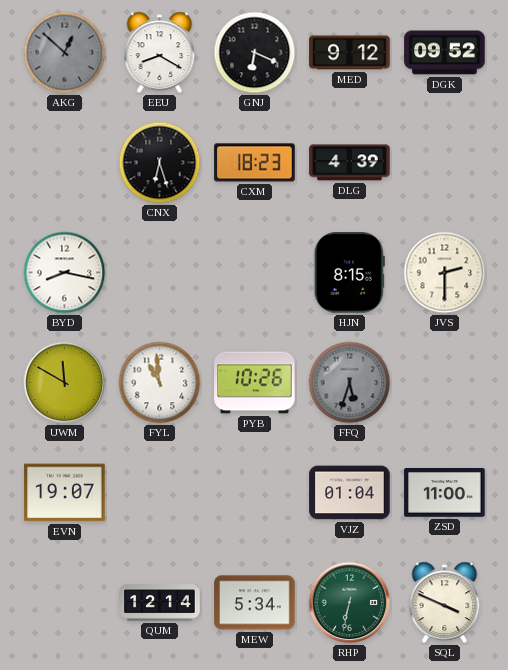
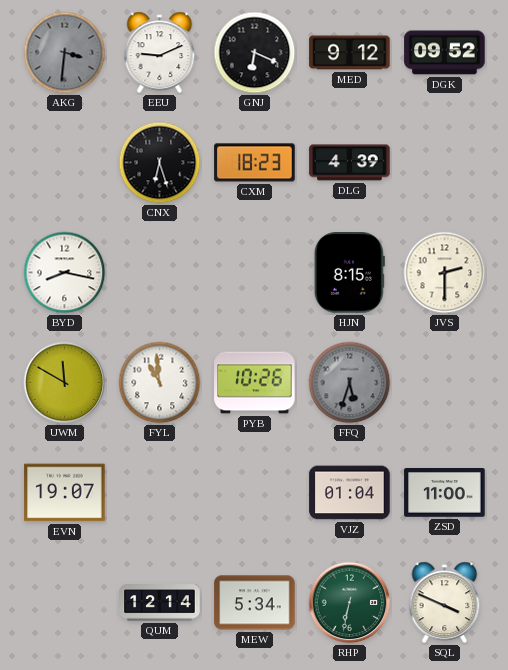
AKG: 12:52 -> 3:31
EEU: 8:20 -> 9:11
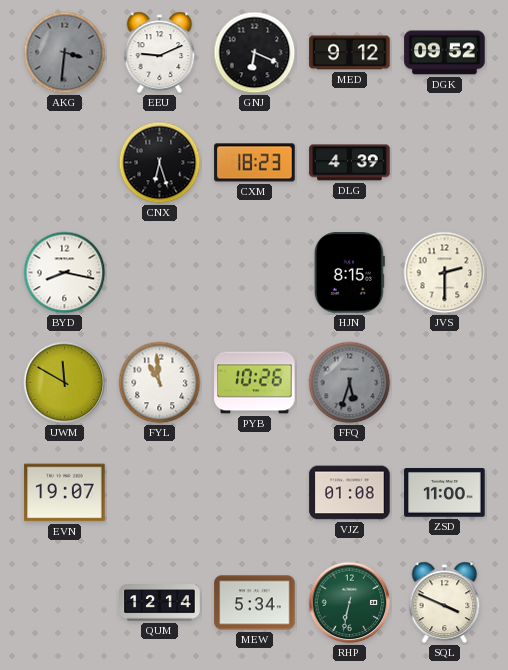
VJZ: 01:04 -> 01:08
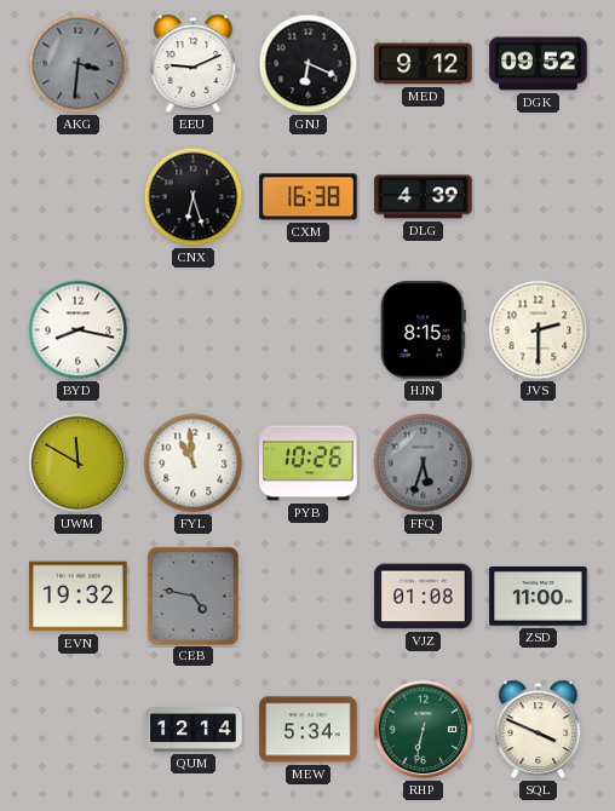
CXM: 18:23 -> 16:38
EVN: 19:07 -> 19:32
CEB: none -> 4:47
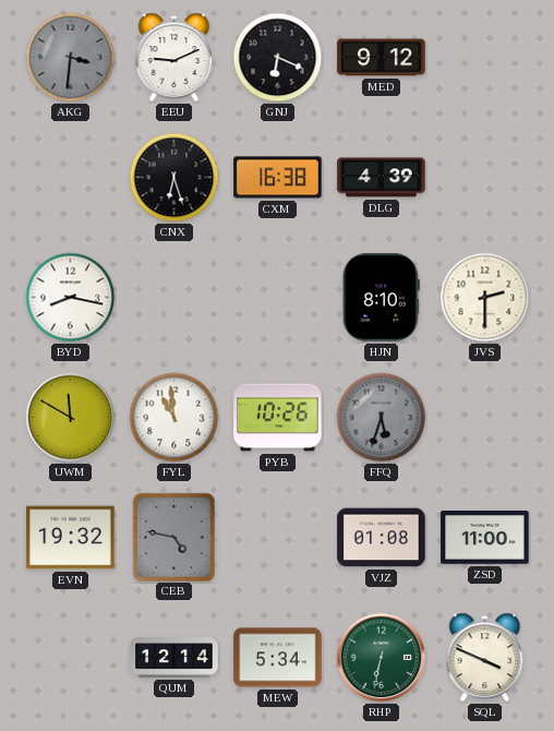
DGK: 09:52 -> none
HJN: 8:15 -> 8:10
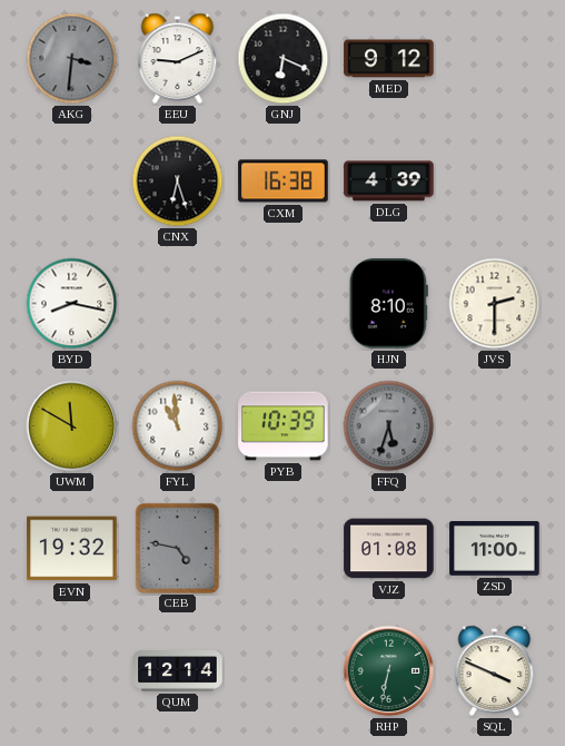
PYB: 10:26 -> 10:39
MEW: 5:34 -> none
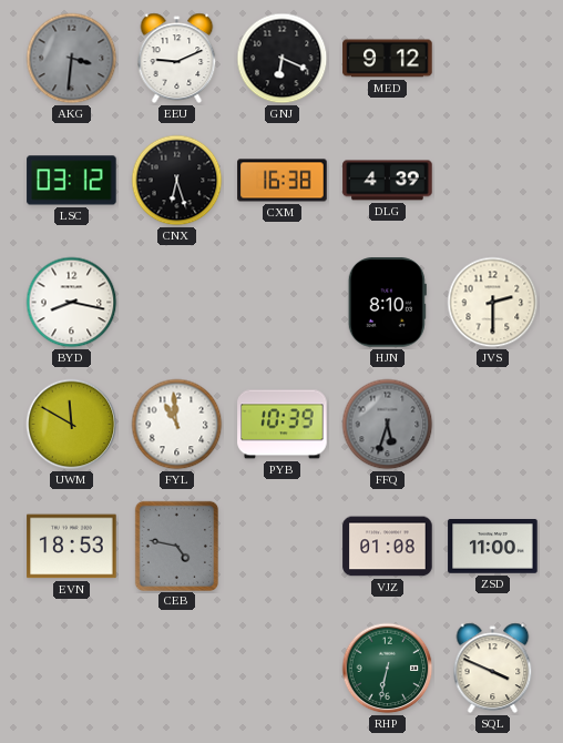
LSC: none -> 03:12
EVN: 19:32 -> 18:53
QUM: 12:14 -> none
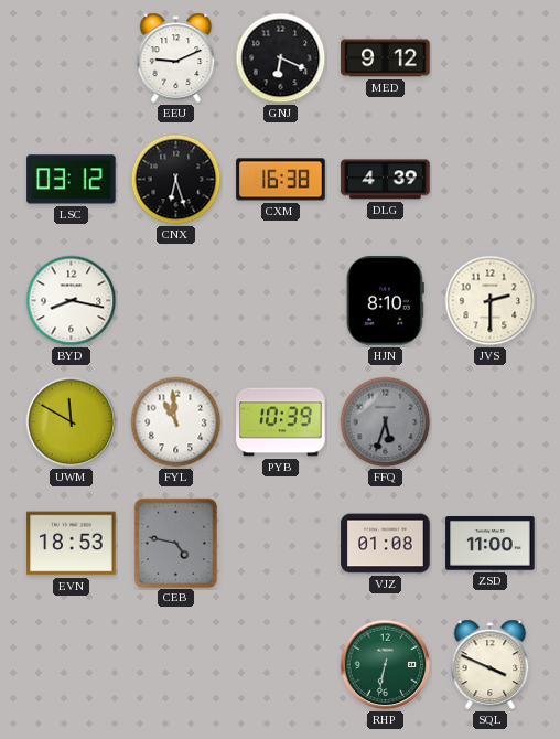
AKG: 3:31 -> none
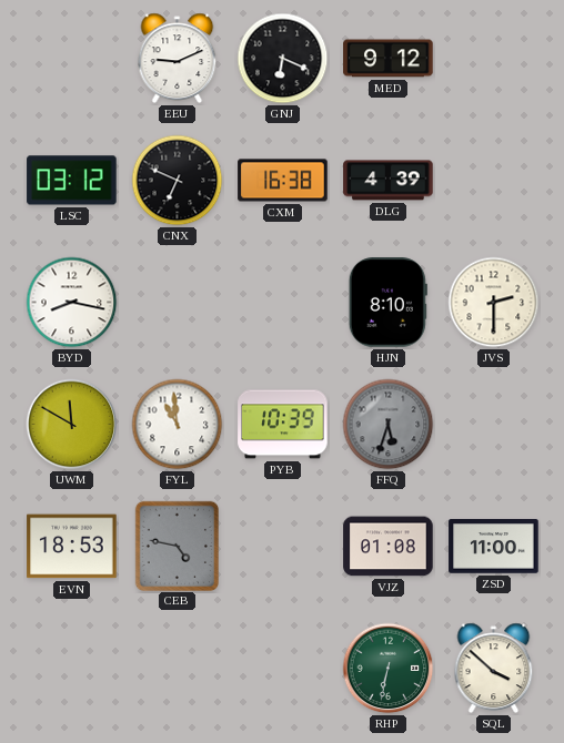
CNX: 6:27 -> 6:49
SQL: 3:49 -> 3:52
